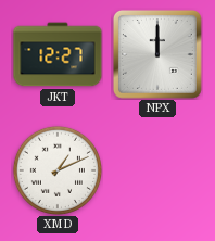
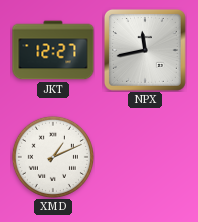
NPX: 12:00 -> 11:43
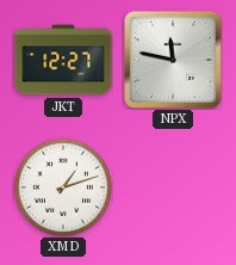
NPX: 11:43 -> 11:47
XMD: 1:11 -> 1:12
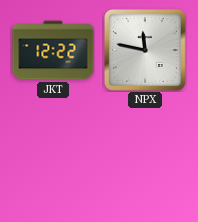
JKT: 12:27 -> 12:22
XMD: 1:12 -> none
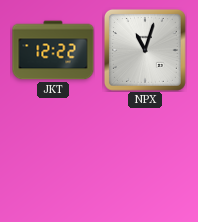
NPX: 11:47 -> 11:03
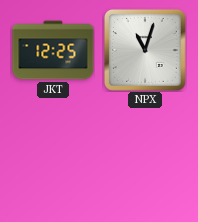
JKT: 12:22 -> 12:25
